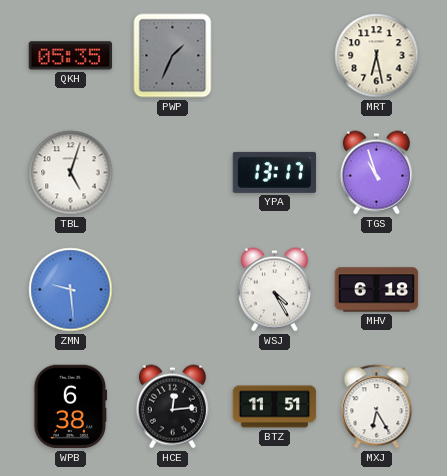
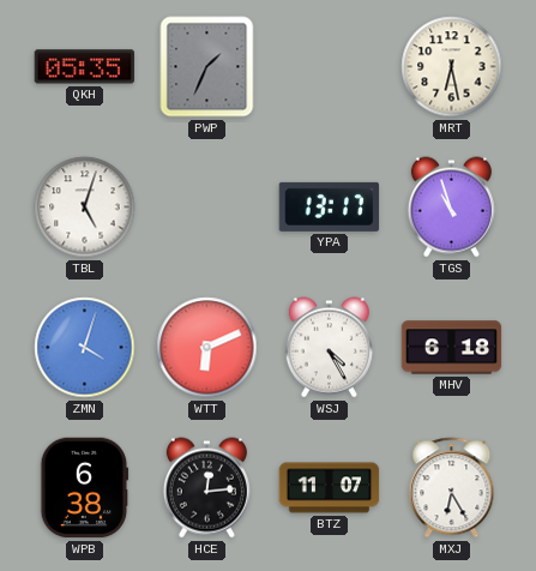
ZMN: 9:29 -> 4:03
WTT: none -> 6:11
BTZ: 11:51 -> 11:07
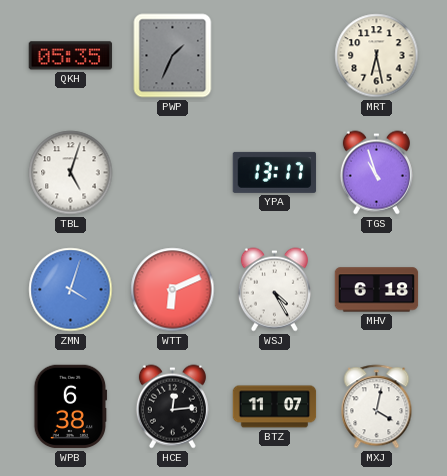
MXJ: 6:25 -> 4:02
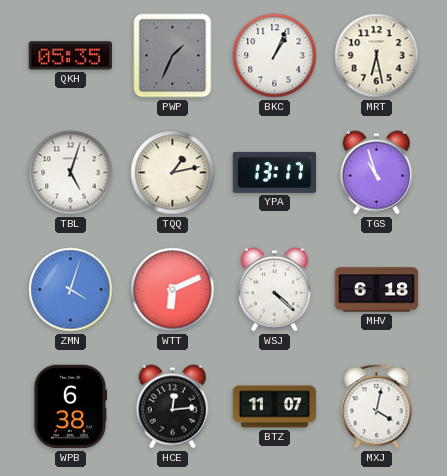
BKC: none -> 1:04
TQQ: none -> 1:13
WSJ: 4:25 -> 4:22
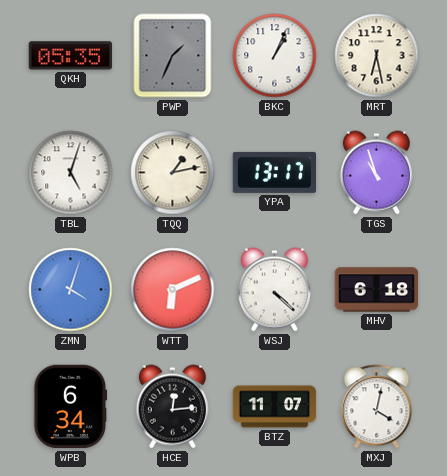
WPB: 6:38 -> 6:34
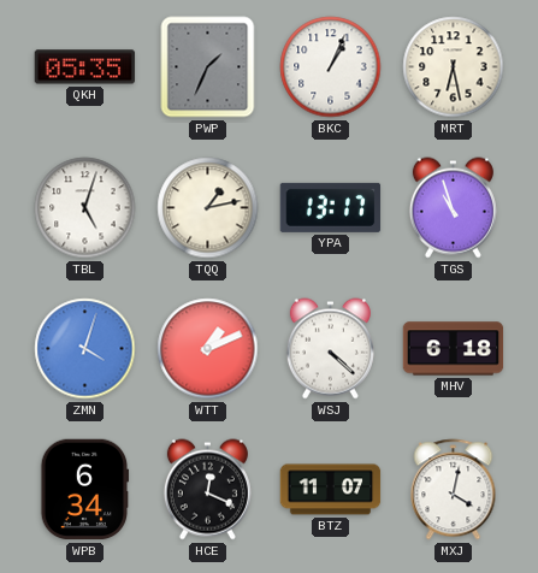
WTT: 6:11 -> 1:11
HCE: 12:14 -> 12:19
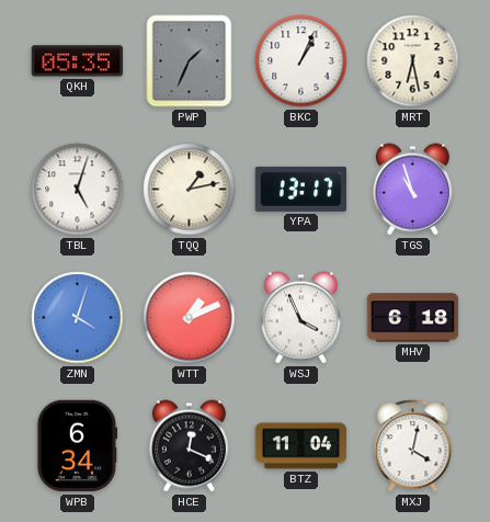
WSJ: 4:22 -> 3:56
BTZ: 11:07 -> 11:04
